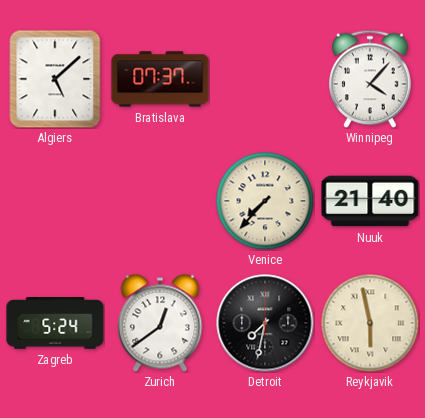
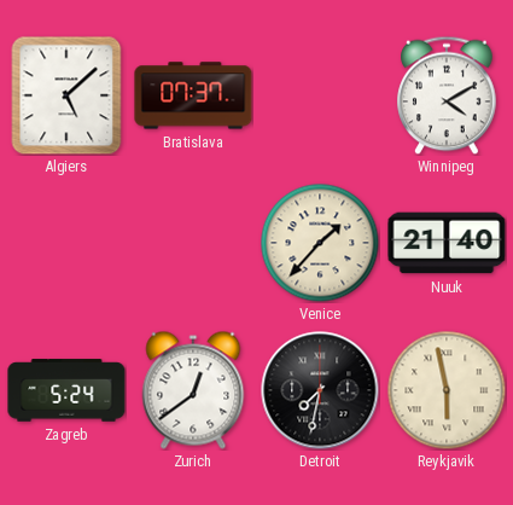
Winnipeg: 4:07 -> 4:10
Venice: 7:37 -> 1:37
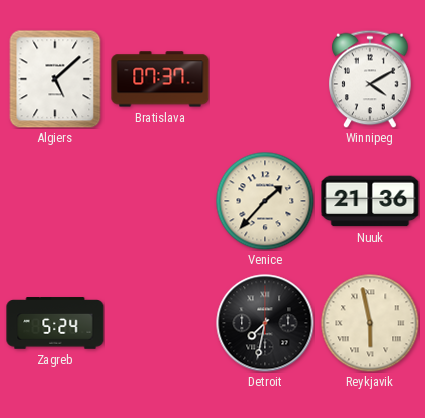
Nuuk: 21:40 -> 21:36
Zurich: 12:39 -> none
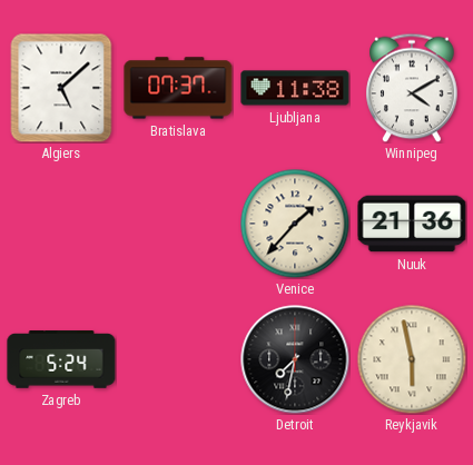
Ljubljana: none -> 11:38
